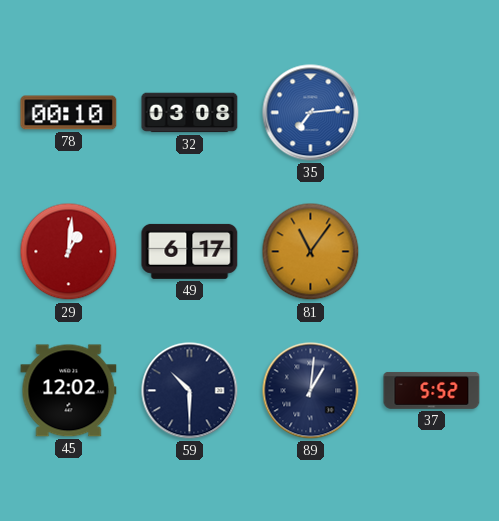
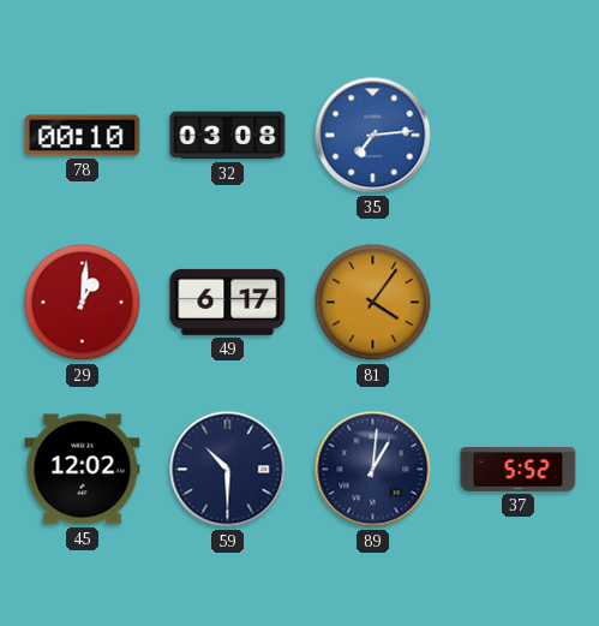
81: 11:06 -> 4:06
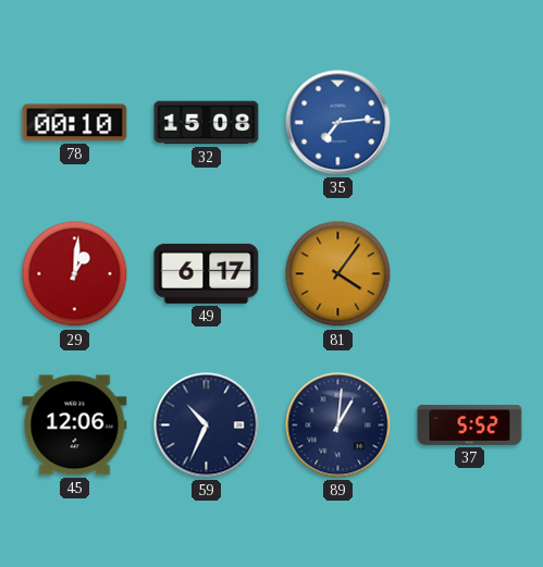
32: 03:08 -> 15:08
45: 12:02 -> 12:06
59: 10:30 -> 10:34
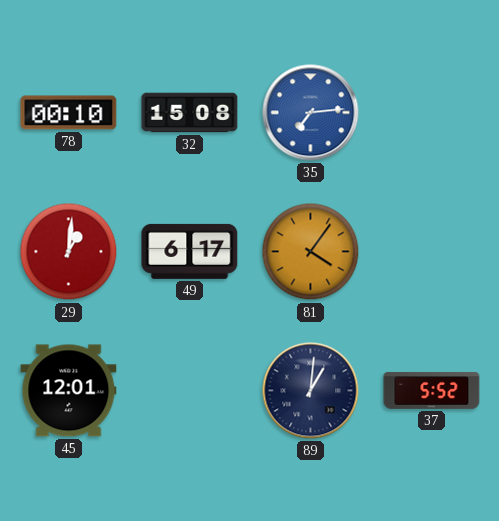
45: 12:06 -> 12:01
59: 10:34 -> none
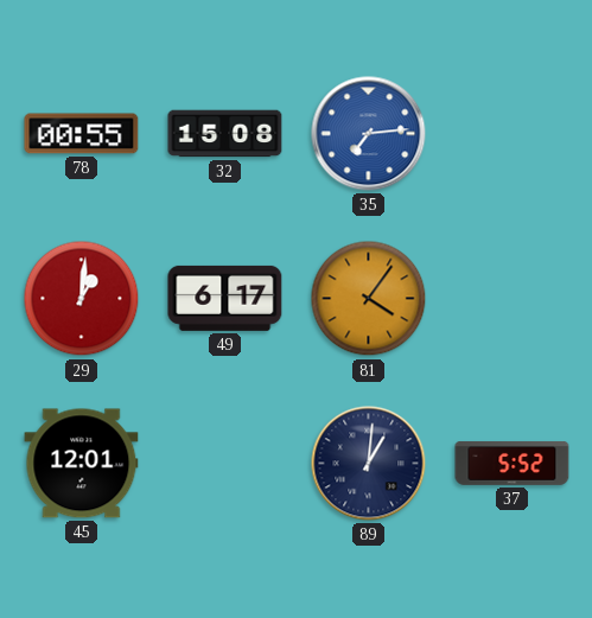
78: 00:10 -> 00:55
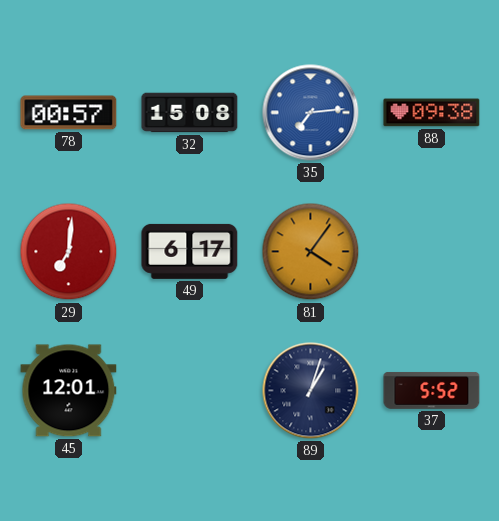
78: 00:55 -> 00:57
88: none -> 09:38
29: 1:01 -> 7:01
89: 1:01 -> 1:03
